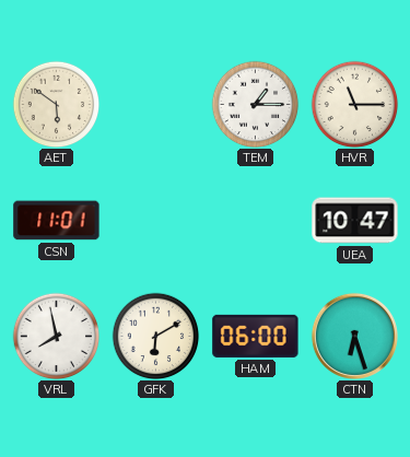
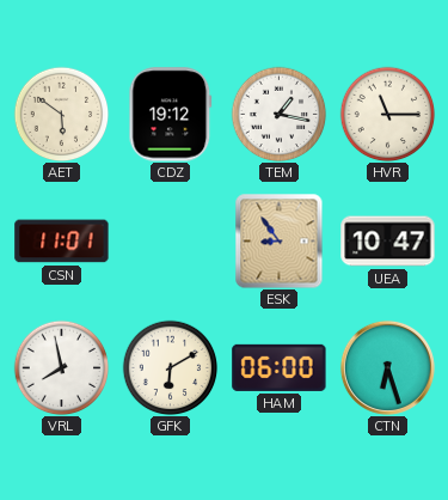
CDZ: none -> 19:12
TEM: 1:15 -> 1:17
ESK: none -> 8:54
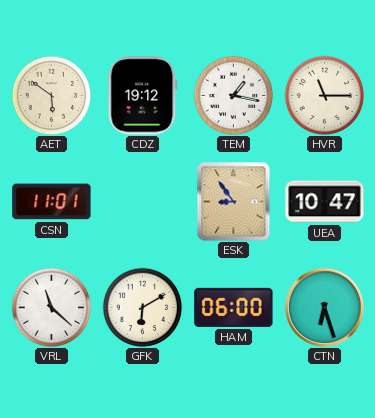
VRL: 7:58 -> 11:22
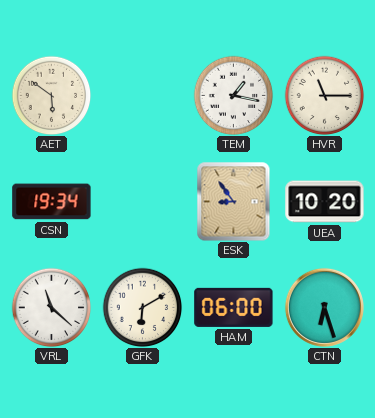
CDZ: 19:12 -> none
CSN: 11:01 -> 19:34
UEA: 10:47 -> 10:20
